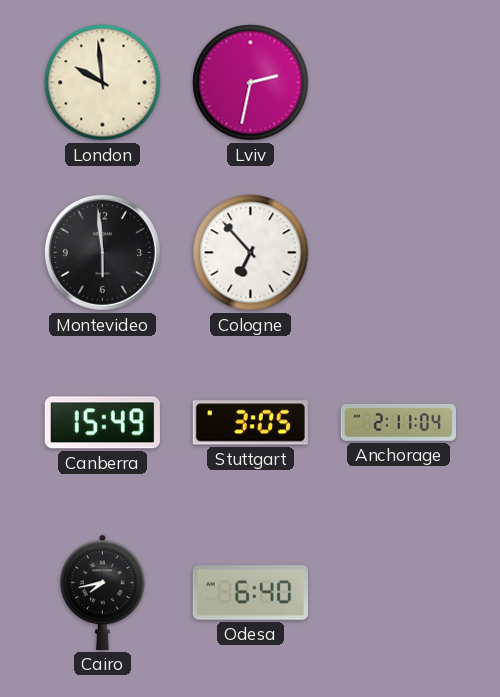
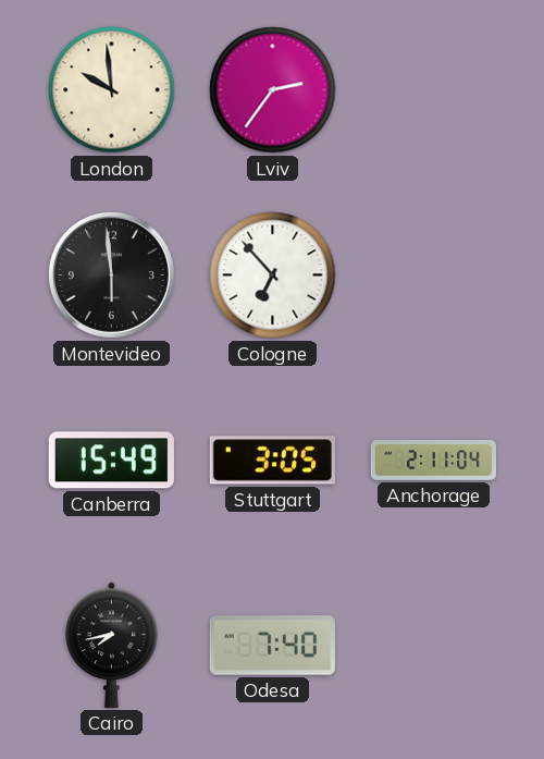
Lviv: 2:32 -> 2:36
Odesa: 6:40 -> 7:40
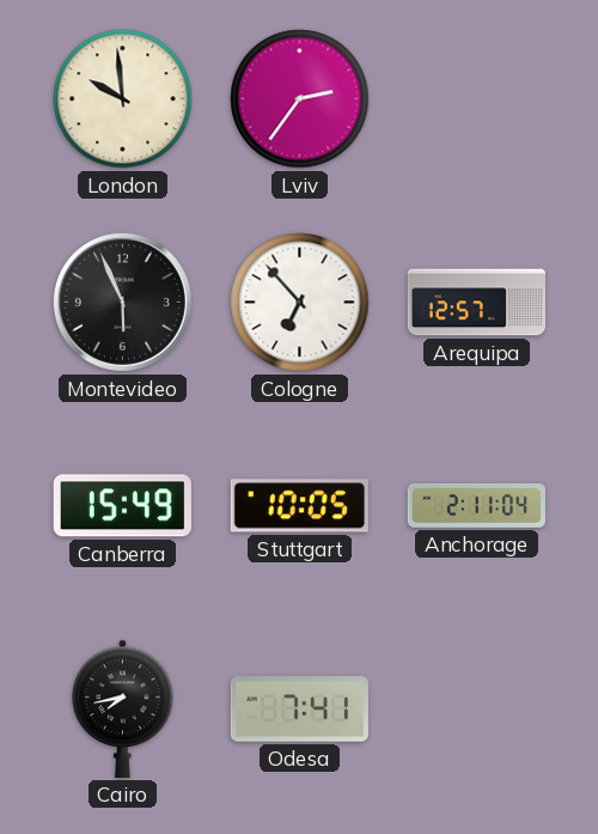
Montevideo: 5:59 -> 5:56
Arequipa: none -> 12:57
Stuttgart: 3:05 -> 10:05
Odesa: 7:40 -> 7:41
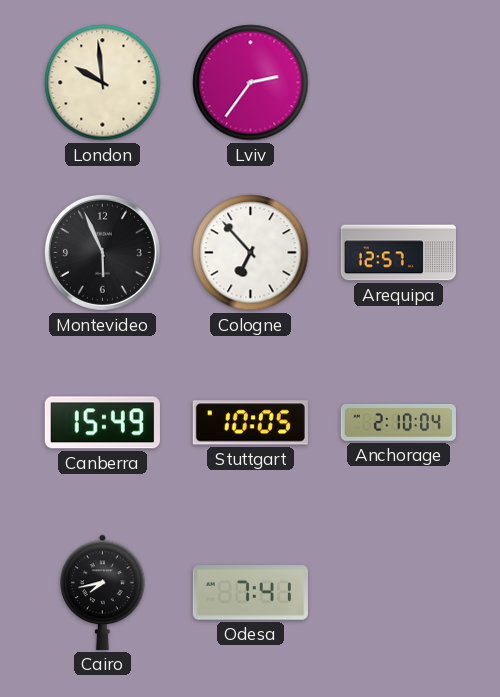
Anchorage: 2:11 -> 2:10
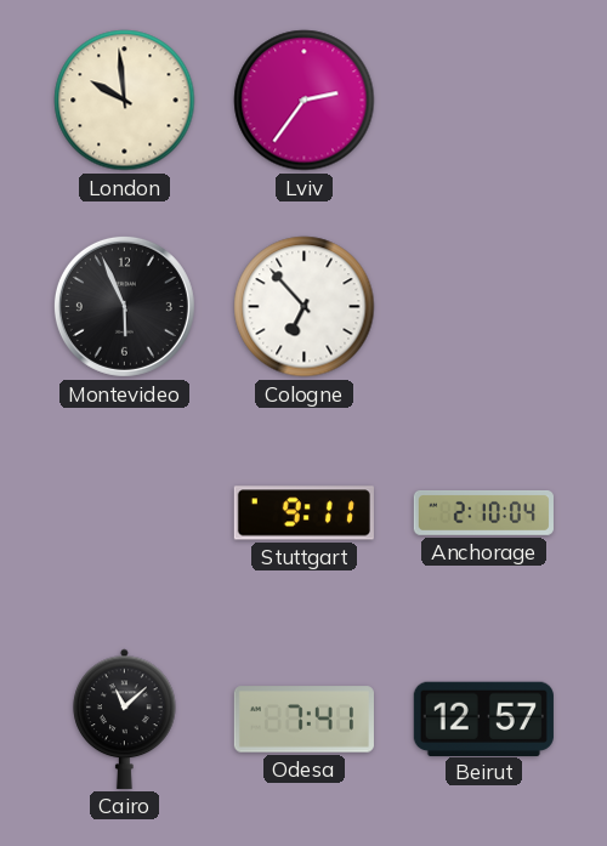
Arequipa: 12:57 -> none
Canberra: 15:49 -> none
Stuttgart: 10:05 -> 9:11
Cairo: 7:43 -> 11:08
Beirut: none -> 12:57
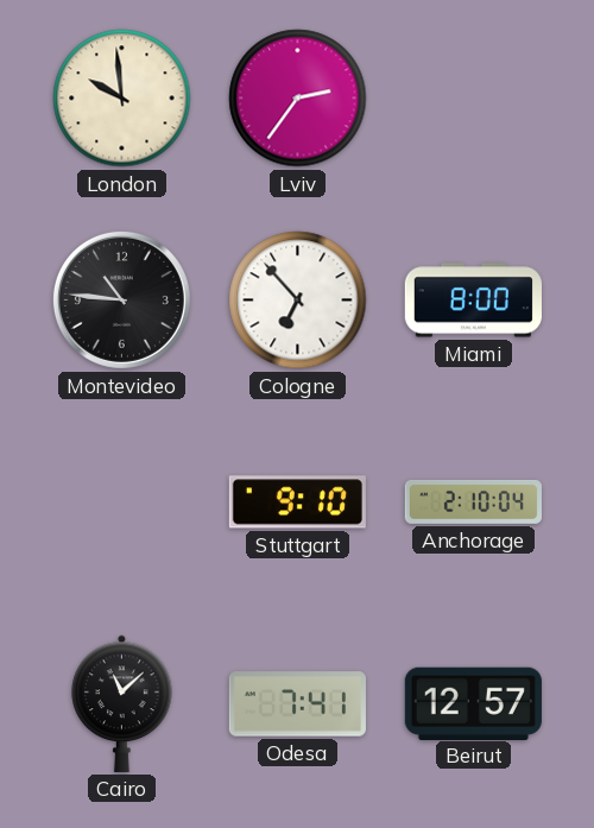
Montevideo: 5:56 -> 10:46
Miami: none -> 8:00
Stuttgart: 9:11 -> 9:10
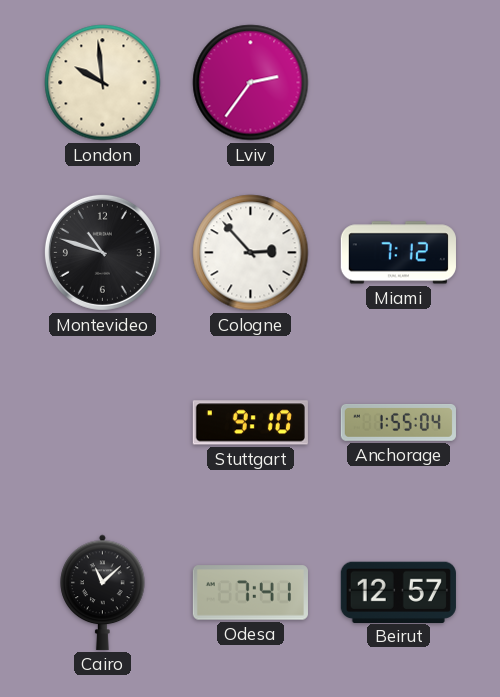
Montevideo: 10:46 -> 10:48
Cologne: 6:53 -> 2:53
Miami: 8:00 -> 7:12
Anchorage: 2:10 -> 1:55
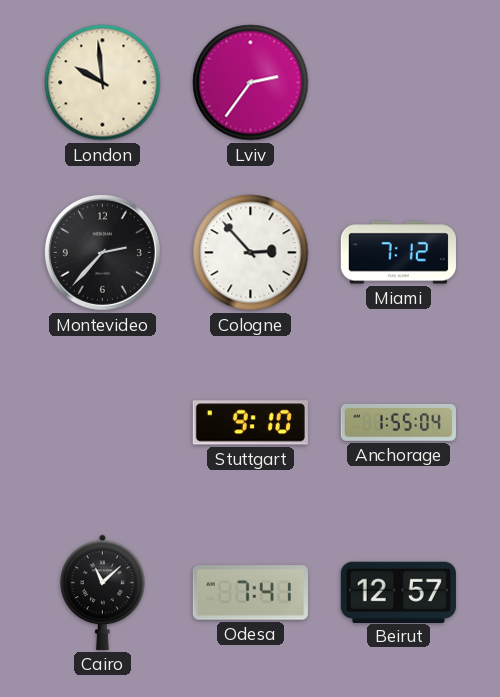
Montevideo: 10:48 -> 2:37
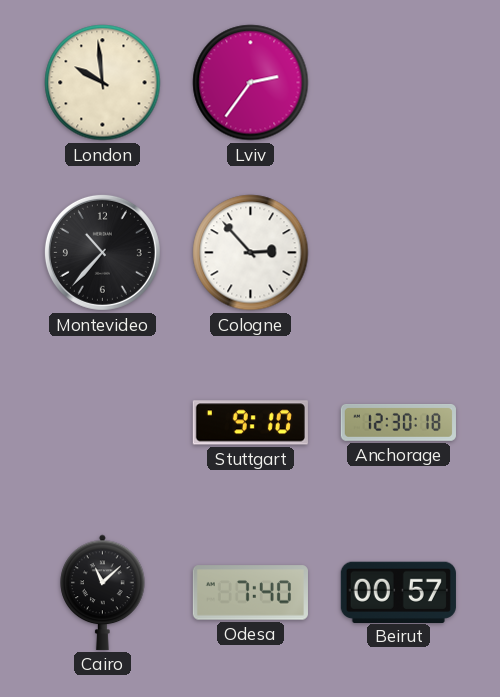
Montevideo: 2:37 -> 10:37
Miami: 7:12 -> none
Anchorage: 1:55 -> 12:30
Odesa: 7:41 -> 7:40
Beirut: 12:57 -> 00:57
